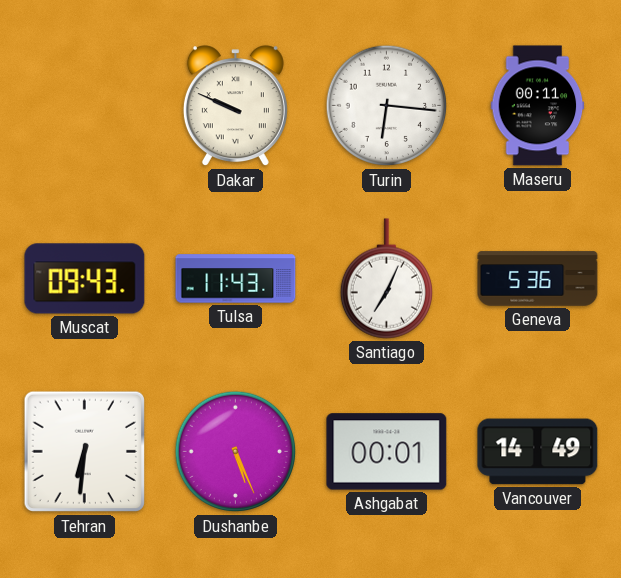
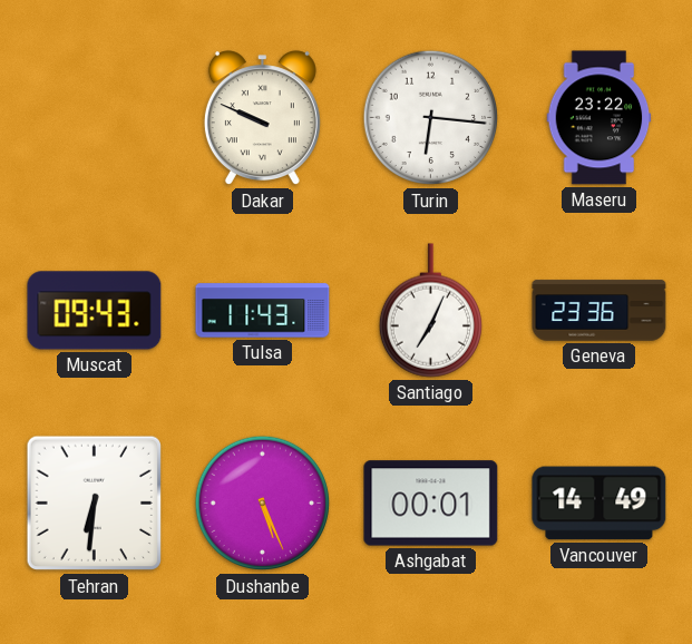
Maseru: 00:11 -> 23:22
Geneva: 5:36 -> 23:36
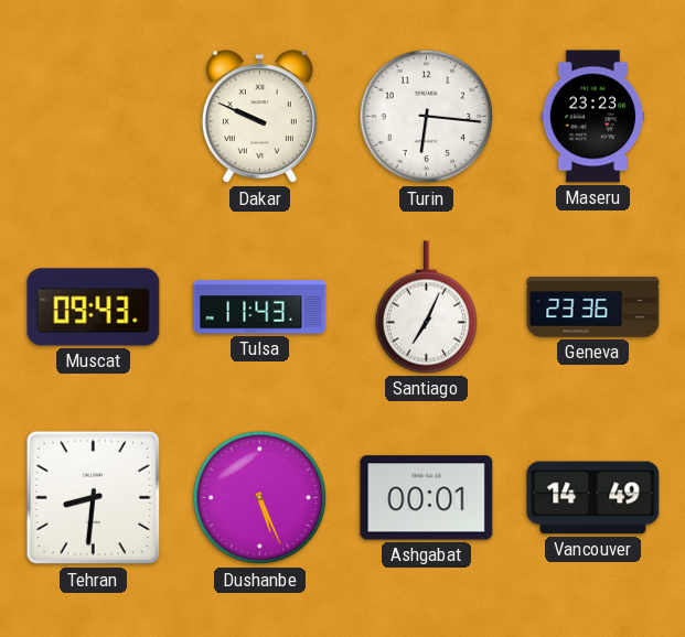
Maseru: 23:22 -> 23:23
Tehran: 6:31 -> 8:31
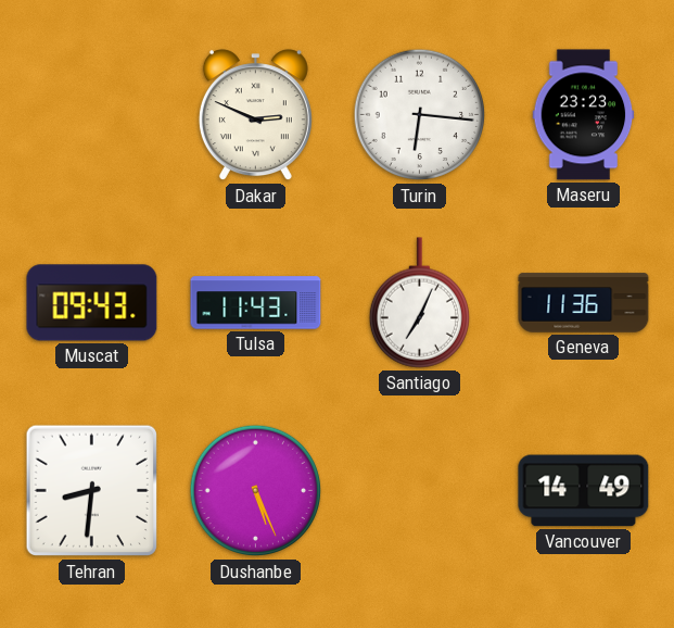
Dakar: 9:49 -> 2:49
Geneva: 23:36 -> 11:36
Ashgabat: 00:01 -> none
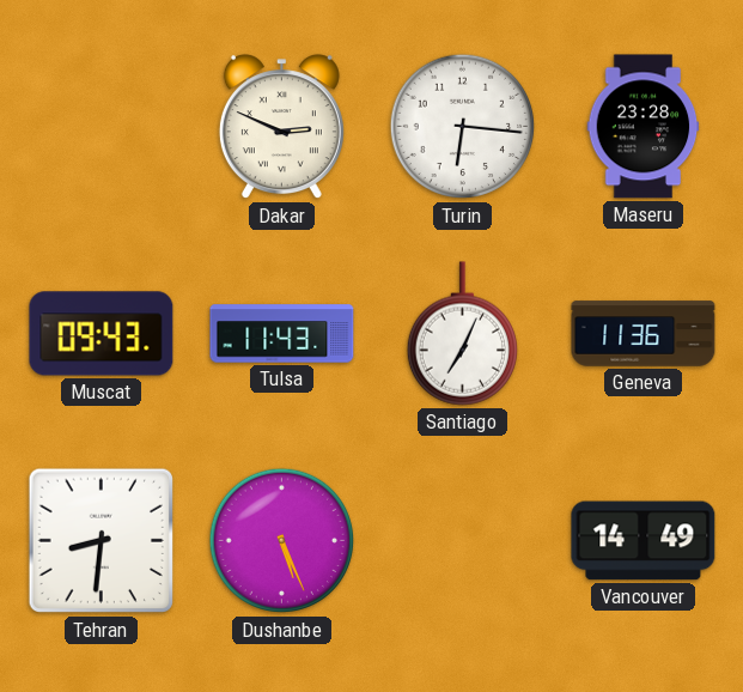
Maseru: 23:23 -> 23:28
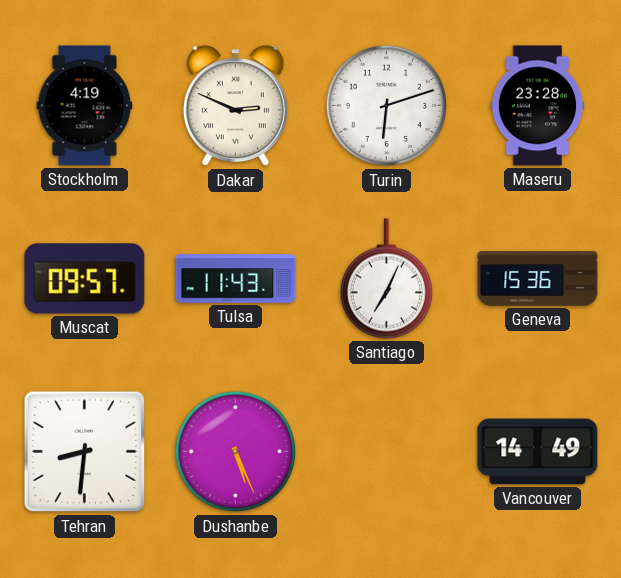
Stockholm: none -> 4:19
Turin: 6:16 -> 6:12
Muscat: 09:43 -> 09:57
Geneva: 11:36 -> 15:36
